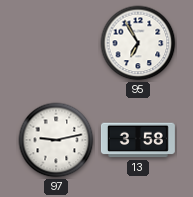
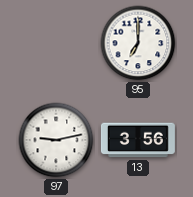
95: 6:55 -> 7:00
13: 3:58 -> 3:56
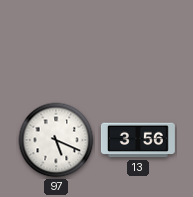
95: 7:00 -> none
97: 9:13 -> 5:19
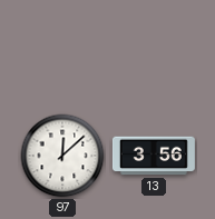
97: 5:19 -> 12:08
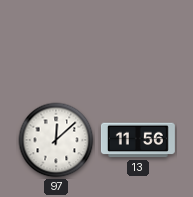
13: 3:56 -> 11:56
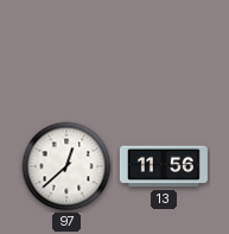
97: 12:08 -> 12:38
